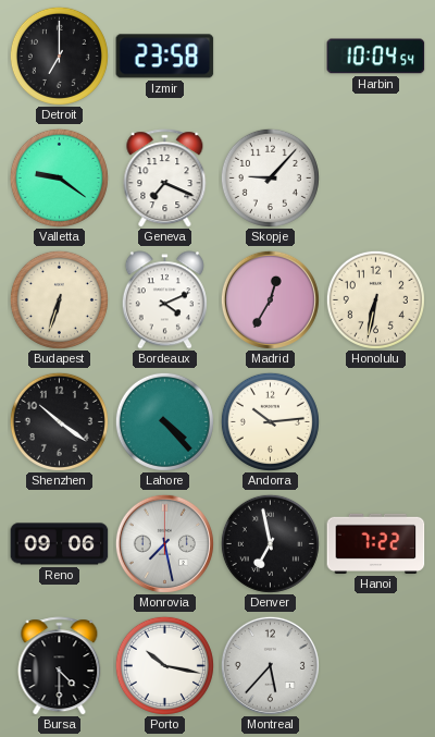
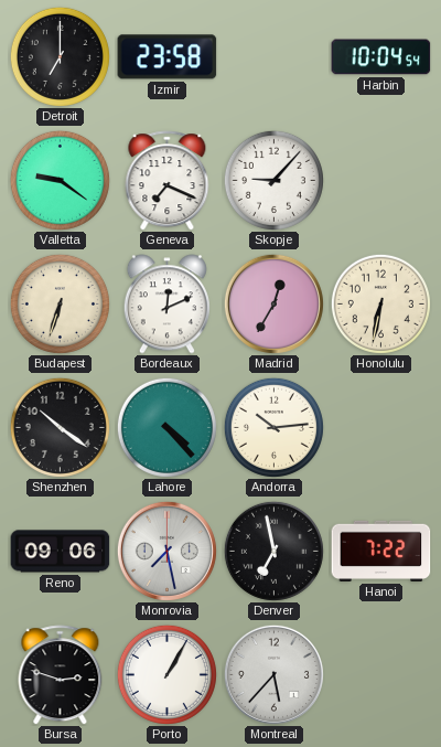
Bordeaux: 4:11 -> 12:11
Bursa: 4:30 -> 2:48
Porto: 10:17 -> 1:05
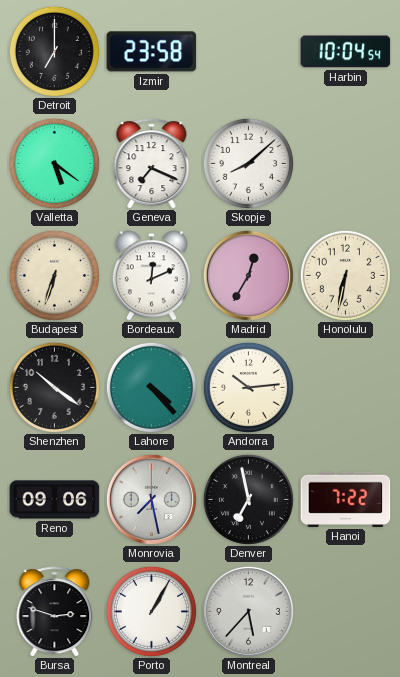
Valletta: 9:21 -> 5:21
Skopje: 9:07 -> 8:08
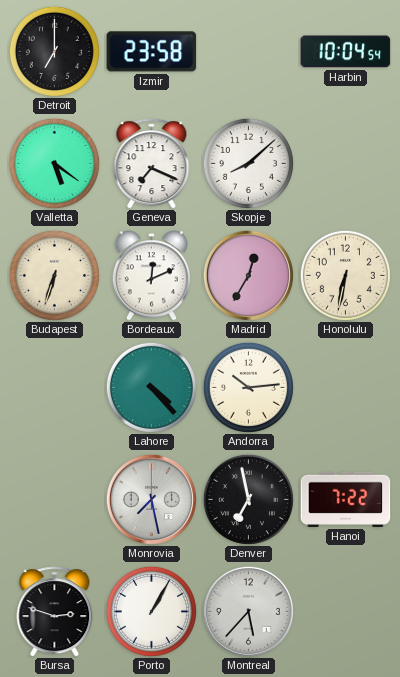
Shenzhen: 10:21 -> none
Reno: 09:06 -> none
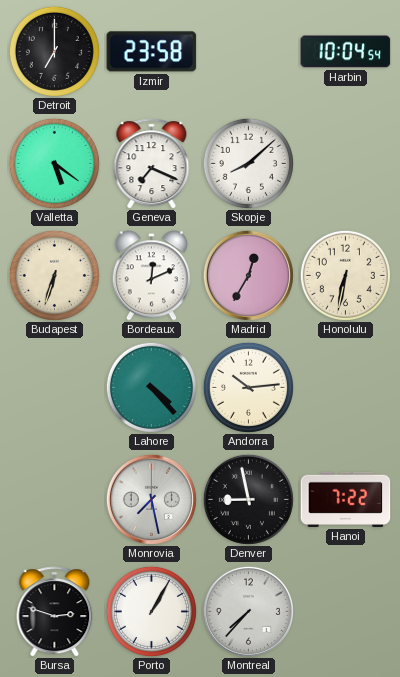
Denver: 6:58 -> 8:58
Montreal: 5:37 -> 7:37
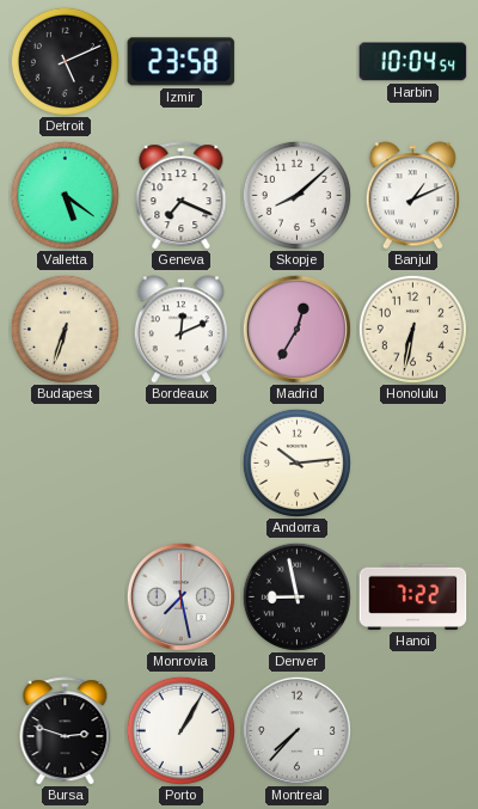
Detroit: 7:00 -> 5:11
Banjul: none -> 1:11
Lahore: 4:23 -> none
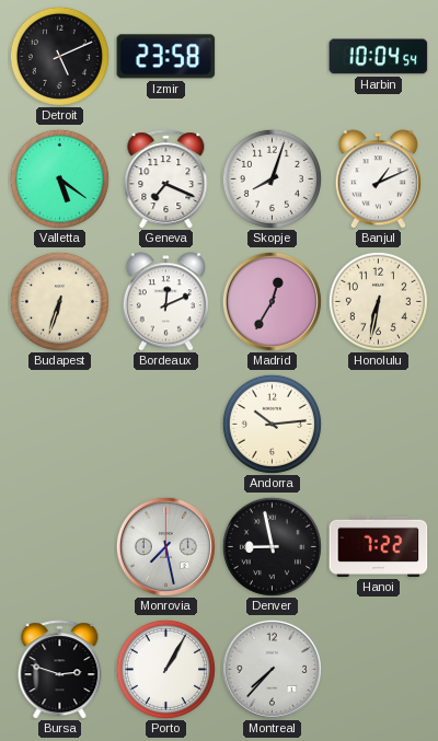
Skopje: 8:08 -> 8:03
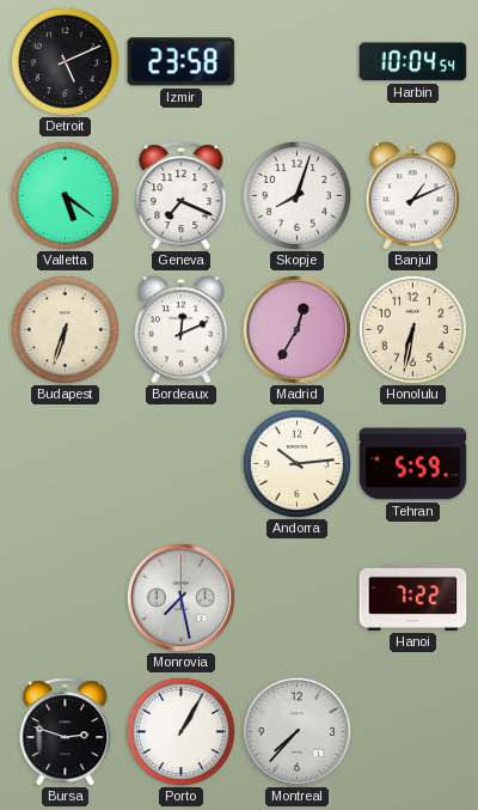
Tehran: none -> 5:59
Denver: 8:58 -> none
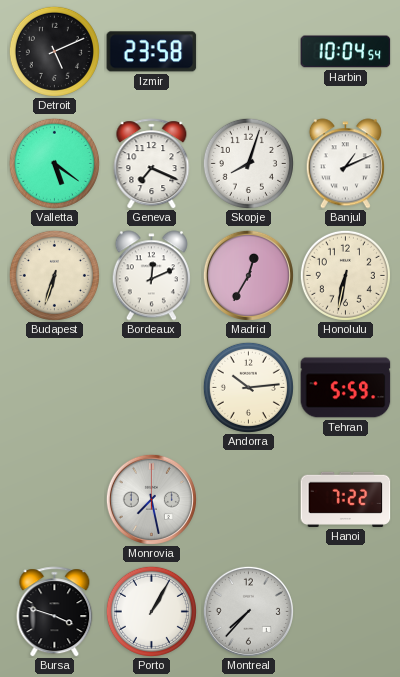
Bursa: 2:48 -> 3:48
